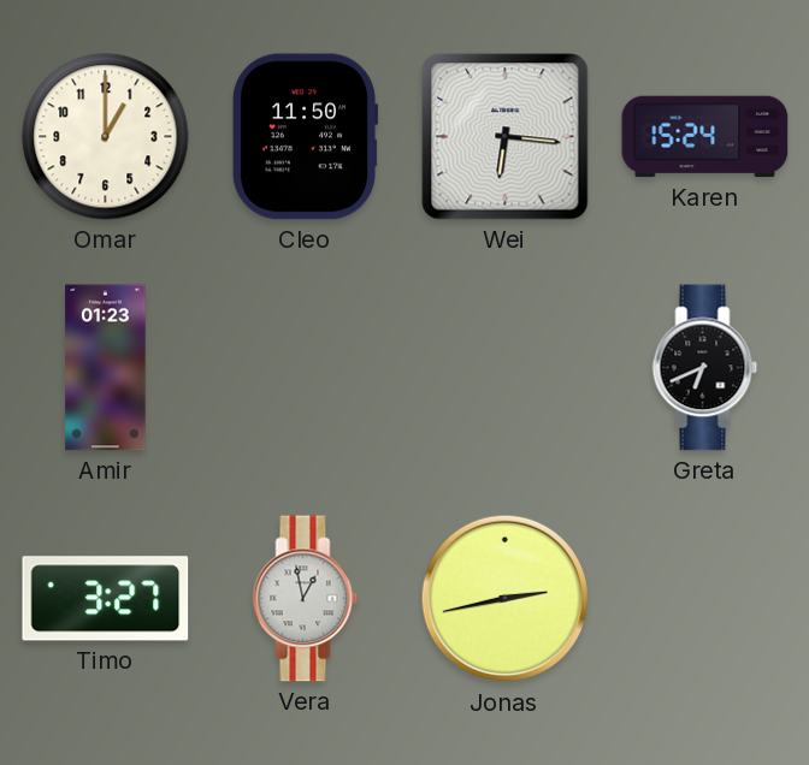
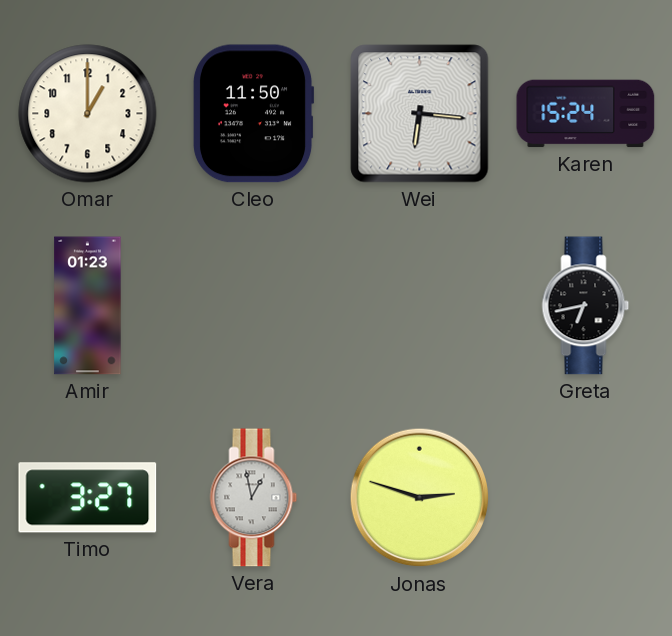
Greta: 6:41 -> 6:43
Jonas: 2:43 -> 2:48
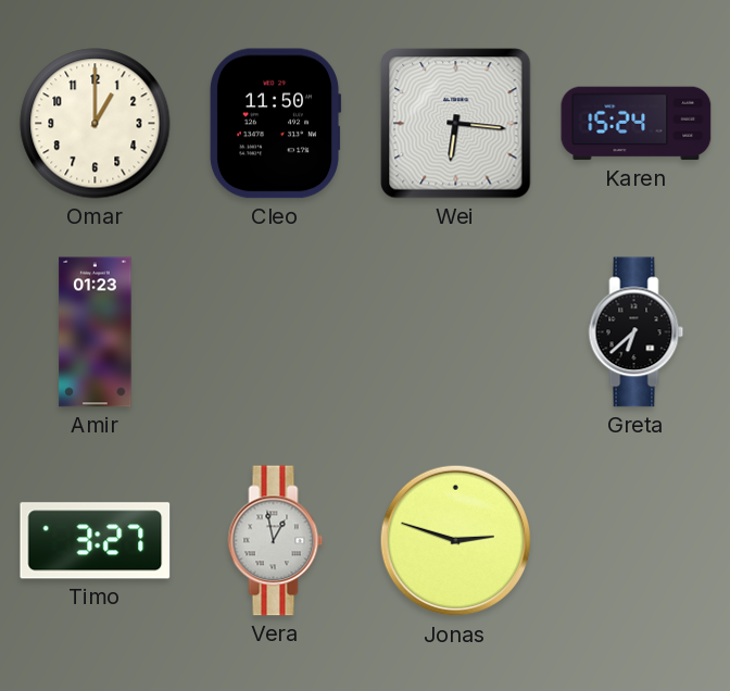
Greta: 6:43 -> 6:38
